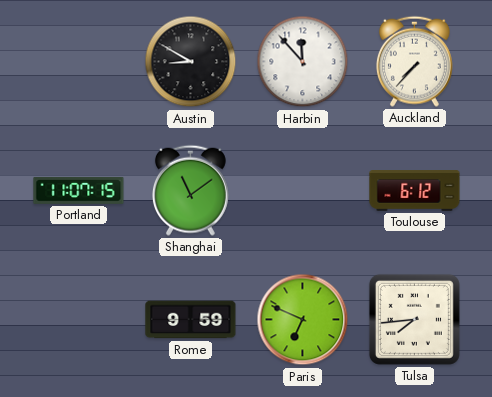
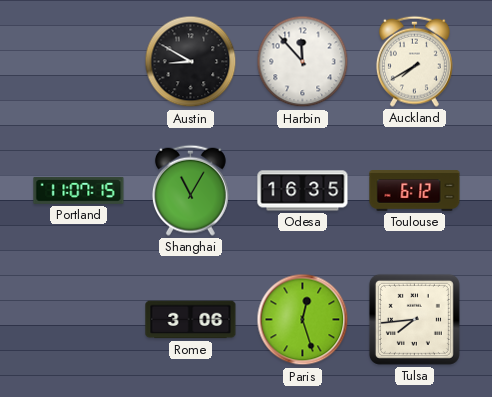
Auckland: 7:37 -> 7:40
Shanghai: 11:09 -> 11:05
Odesa: none -> 16:35
Rome: 9:59 -> 3:06
Paris: 6:49 -> 12:27
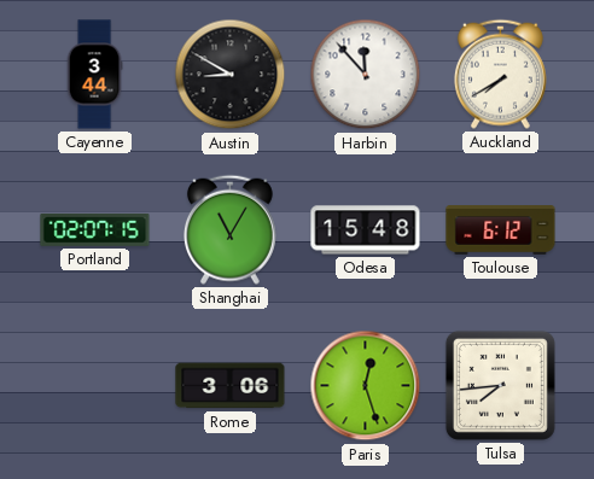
Cayenne: none -> 3:44
Portland: 11:07 -> 02:07
Odesa: 16:35 -> 15:48
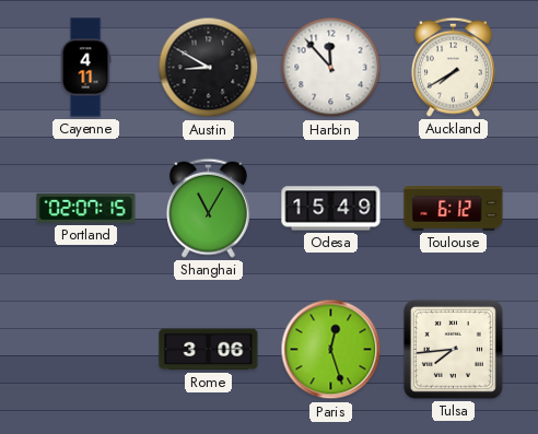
Cayenne: 3:44 -> 4:11
Odesa: 15:48 -> 15:49
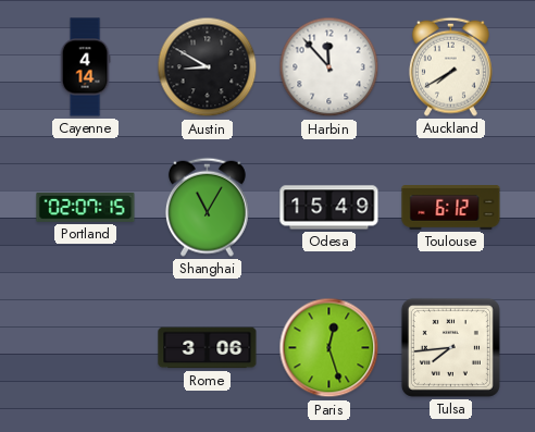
Cayenne: 4:11 -> 4:14
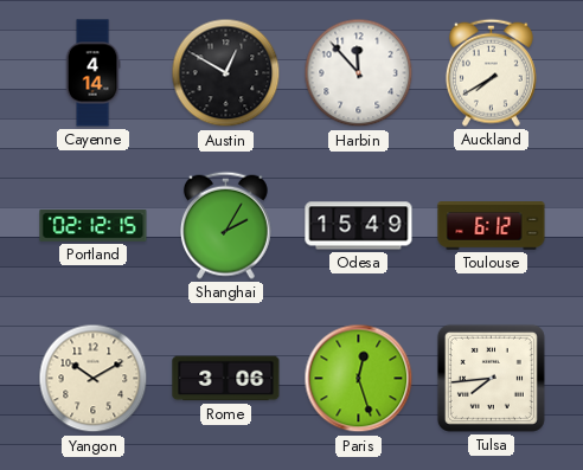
Austin: 8:50 -> 12:50
Portland: 02:07 -> 02:12
Shanghai: 11:05 -> 2:05
Yangon: none -> 10:10
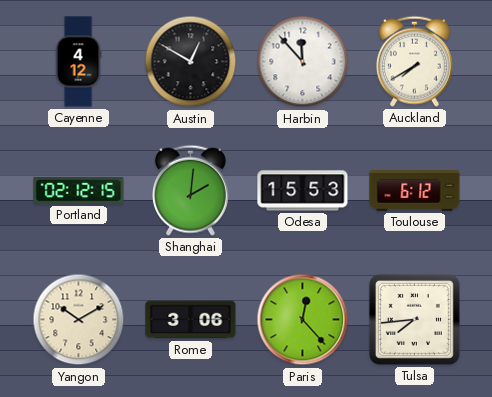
Cayenne: 4:14 -> 4:12
Shanghai: 2:05 -> 2:01
Odesa: 15:49 -> 15:53
Paris: 12:27 -> 12:23
